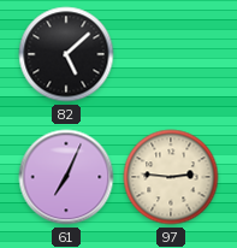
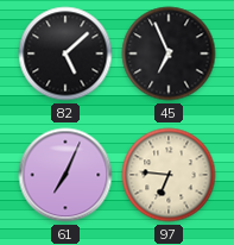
45: none -> 6:56
97: 2:46 -> 6:46
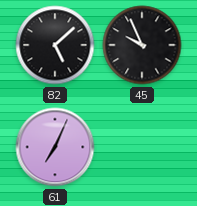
45: 6:56 -> 9:56
97: 6:46 -> none
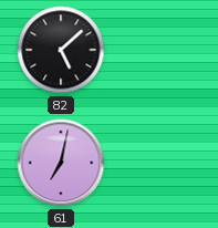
45: 9:56 -> none
61: 7:04 -> 7:02
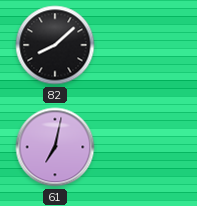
82: 5:08 -> 8:08
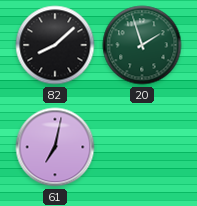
20: none -> 1:57
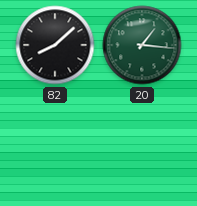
20: 1:57 -> 1:16
61: 7:02 -> none
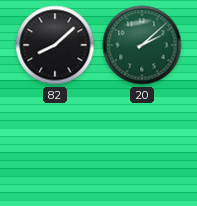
20: 1:16 -> 2:08
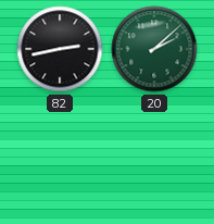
82: 8:08 -> 2:43
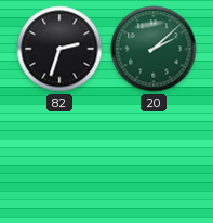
82: 2:43 -> 2:33
